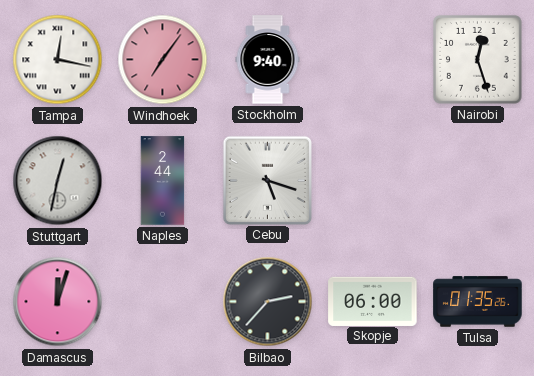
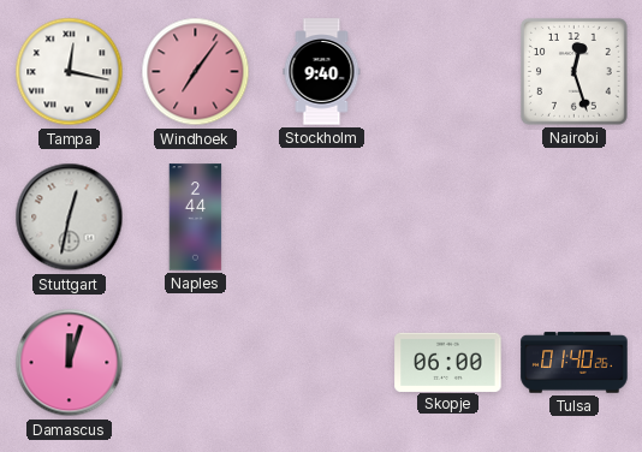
Cebu: 5:18 -> none
Bilbao: 2:37 -> none
Tulsa: 01:35 -> 01:40
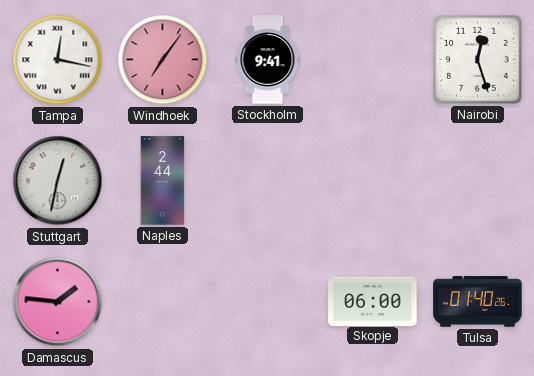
Stockholm: 9:40 -> 9:41
Damascus: 12:03 -> 1:46
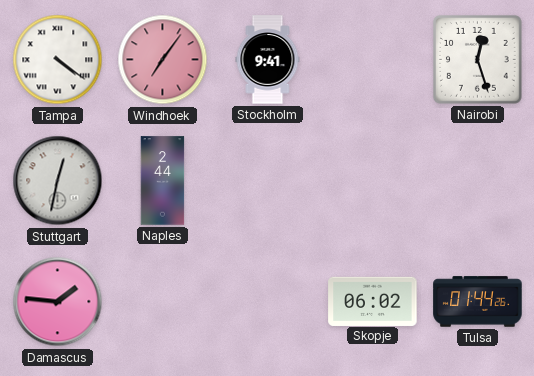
Tampa: 12:17 -> 4:21
Skopje: 06:00 -> 06:02
Tulsa: 01:40 -> 01:44
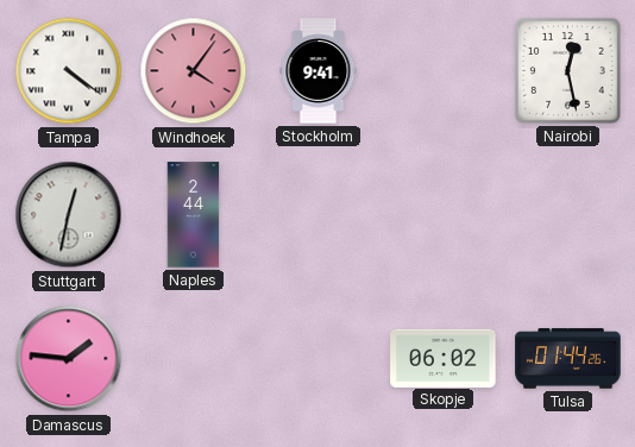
Windhoek: 7:06 -> 4:06
Nairobi: 12:27 -> 12:28
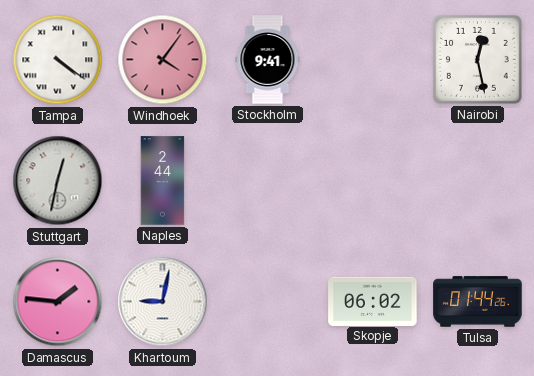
Khartoum: none -> 9:02
